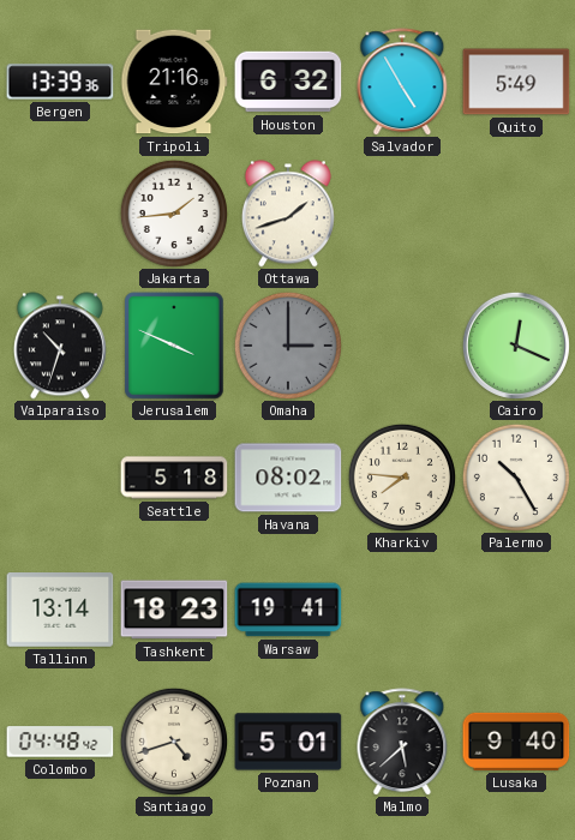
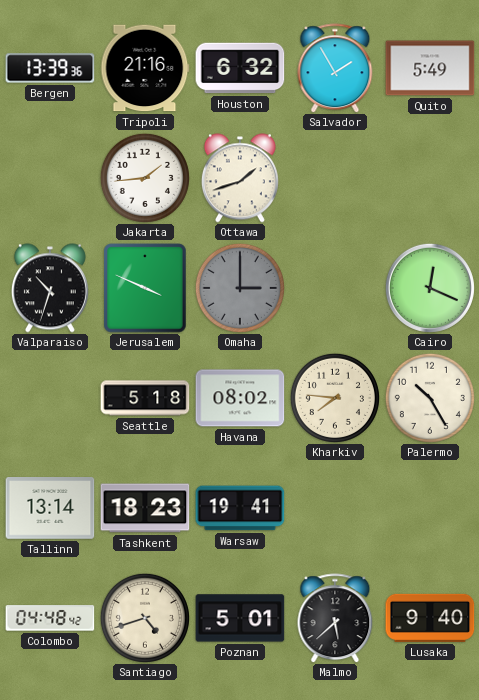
Salvador: 4:55 -> 1:55
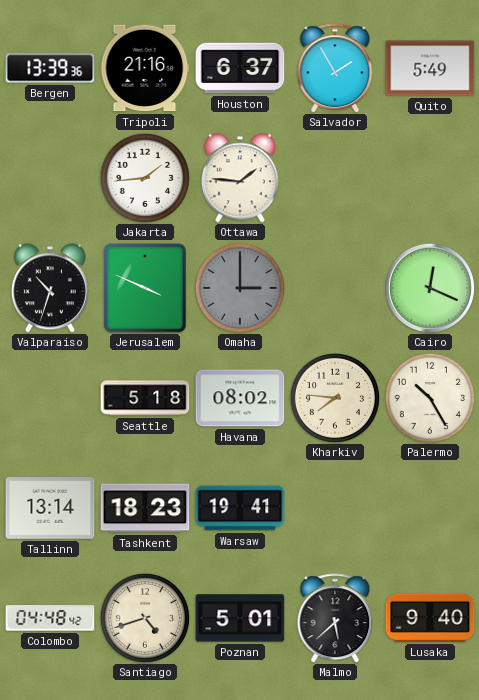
Houston: 6:32 -> 6:37
Ottawa: 1:42 -> 1:46
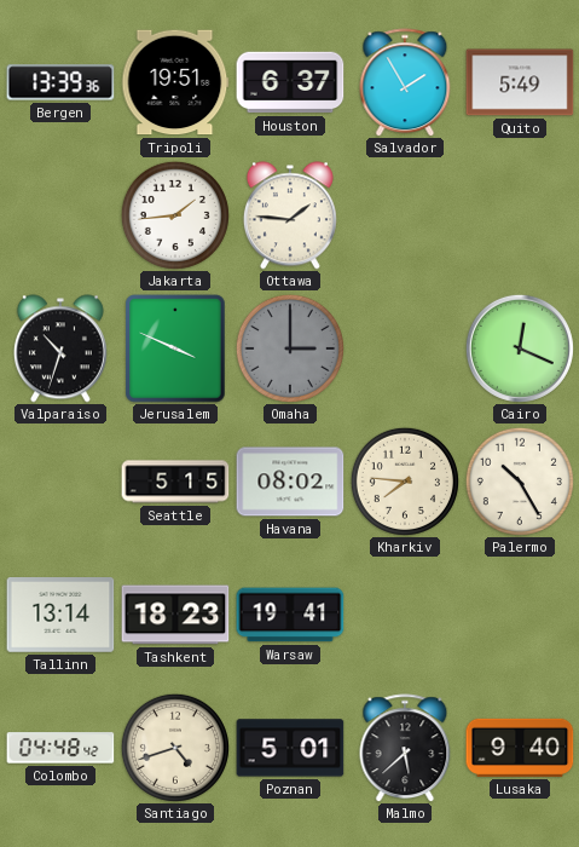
Tripoli: 21:16 -> 19:51
Seattle: 5:18 -> 5:15
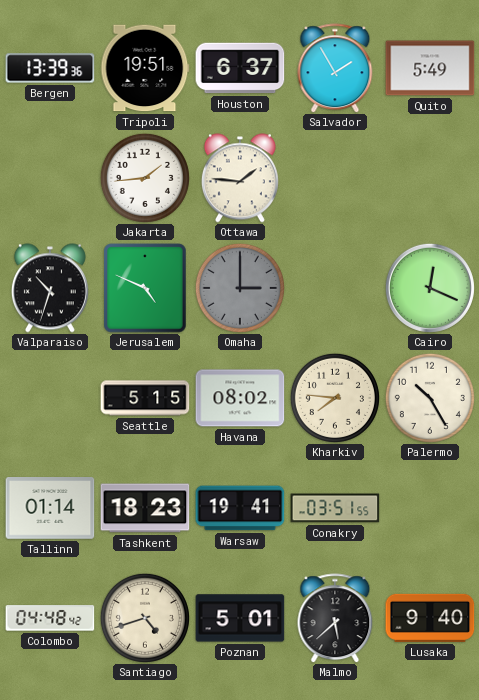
Jerusalem: 3:49 -> 4:49
Tallinn: 13:14 -> 01:14
Conakry: none -> 03:51
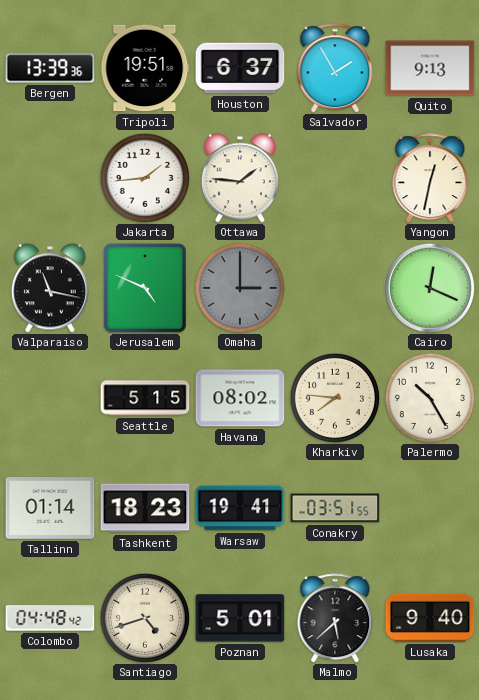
Quito: 5:49 -> 9:13
Yangon: none -> 12:32
Valparaiso: 10:33 -> 11:17
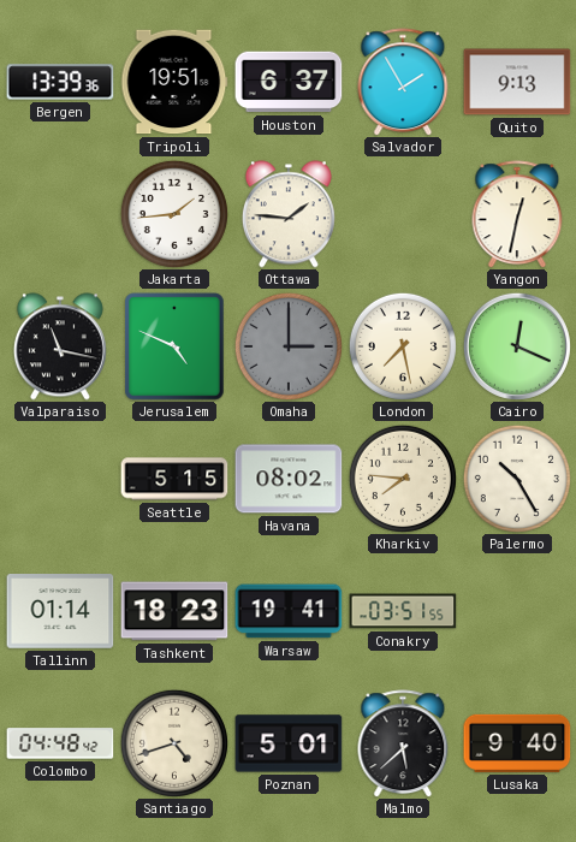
London: none -> 7:28
